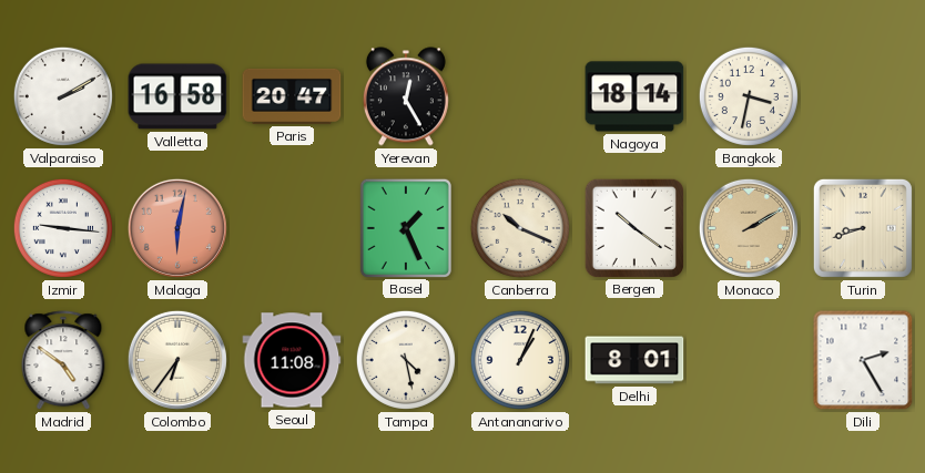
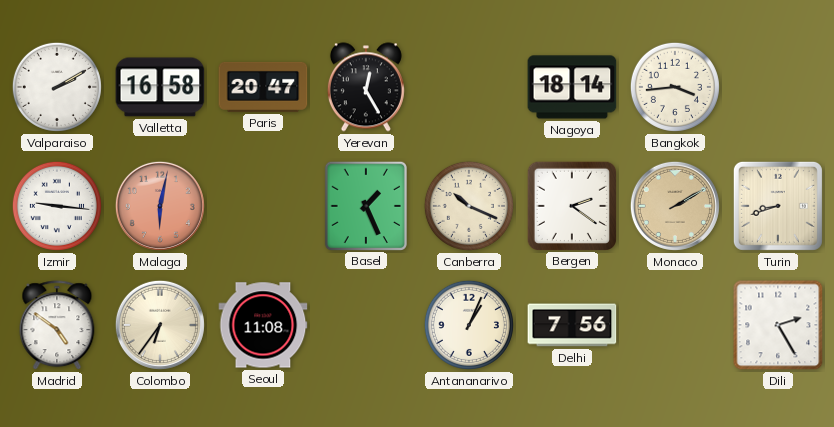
Bangkok: 3:32 -> 3:44
Bergen: 10:21 -> 2:21
Tampa: 4:28 -> none
Delhi: 8:01 -> 7:56
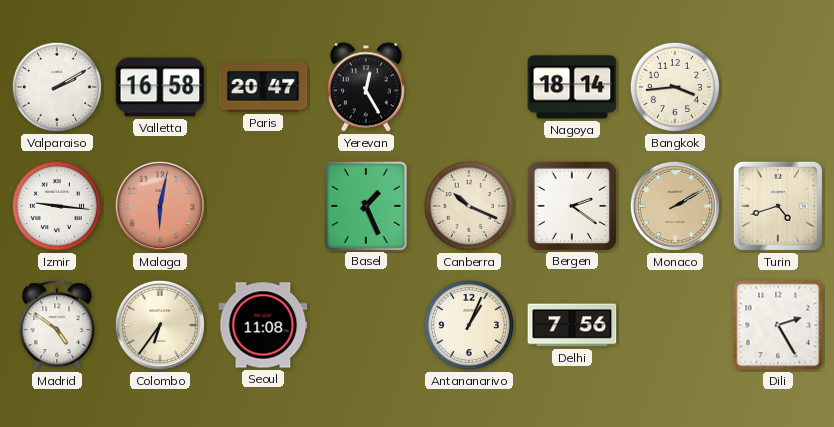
Turin: 8:42 -> 4:42
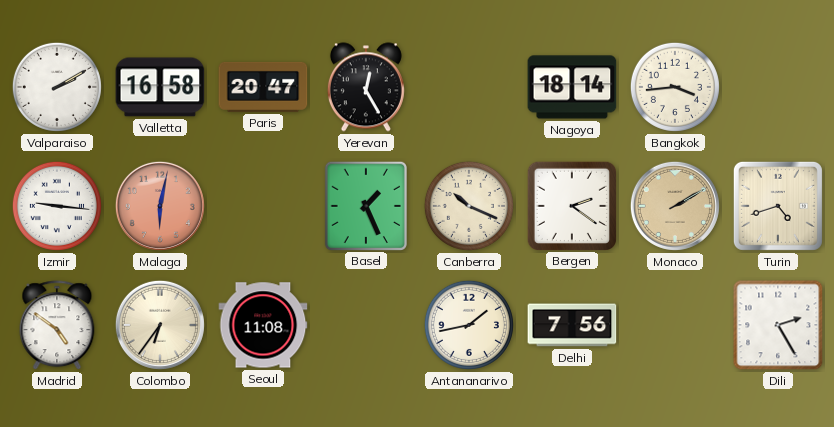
Antananarivo: 1:04 -> 1:43
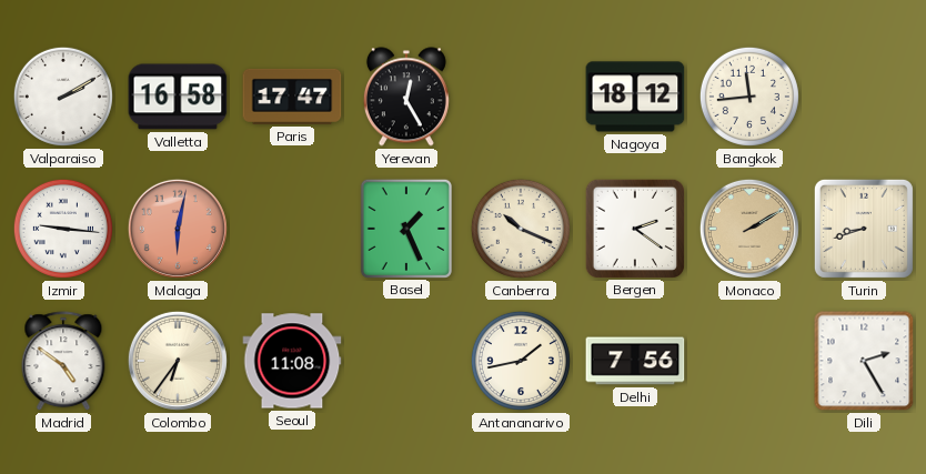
Paris: 20:47 -> 17:47
Nagoya: 18:14 -> 18:12
Bangkok: 3:44 -> 11:44
Turin: 4:42 -> 8:42
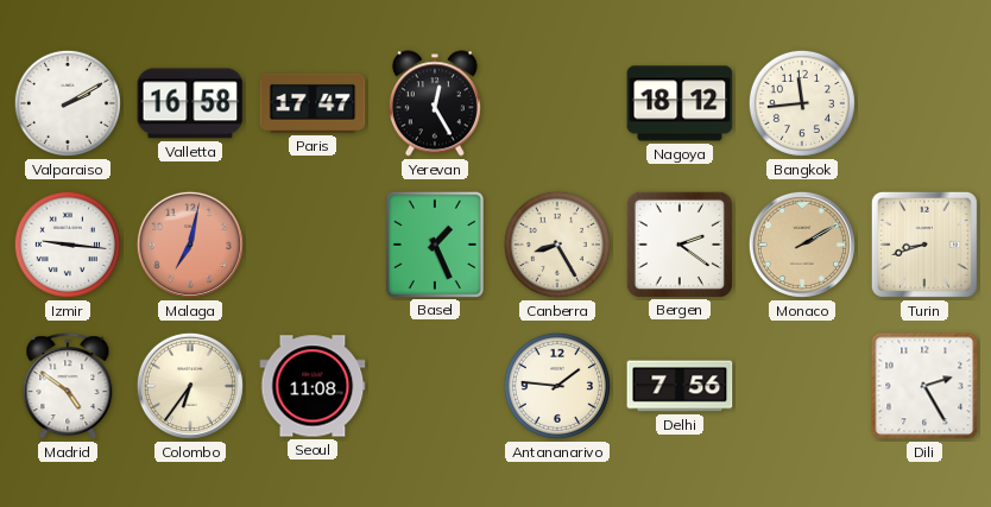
Malaga: 6:02 -> 7:02
Canberra: 10:19 -> 8:25
Antananarivo: 1:43 -> 1:46
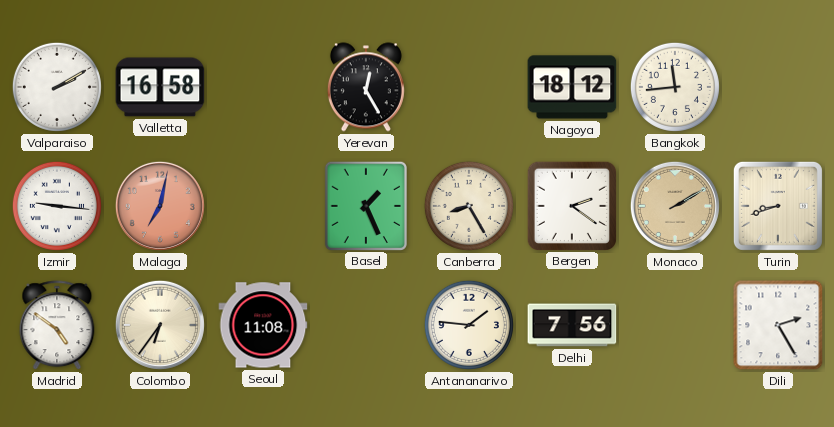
Paris: 17:47 -> none
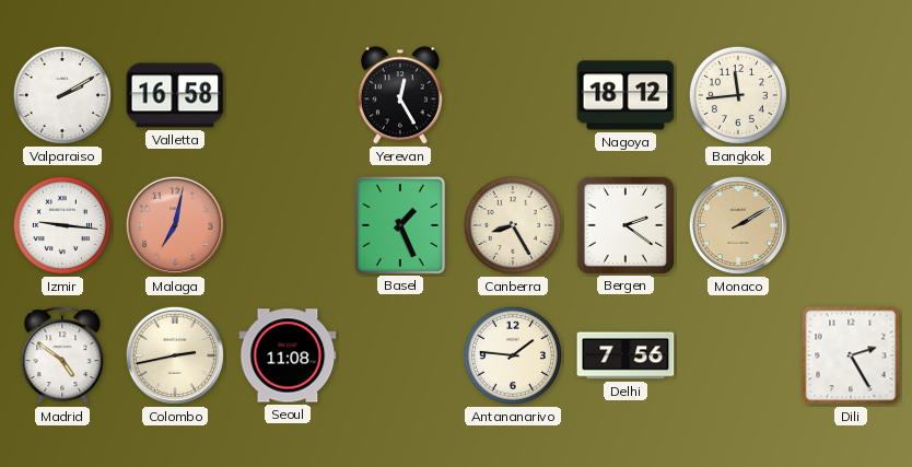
Turin: 8:42 -> none
Colombo: 6:36 -> 2:43
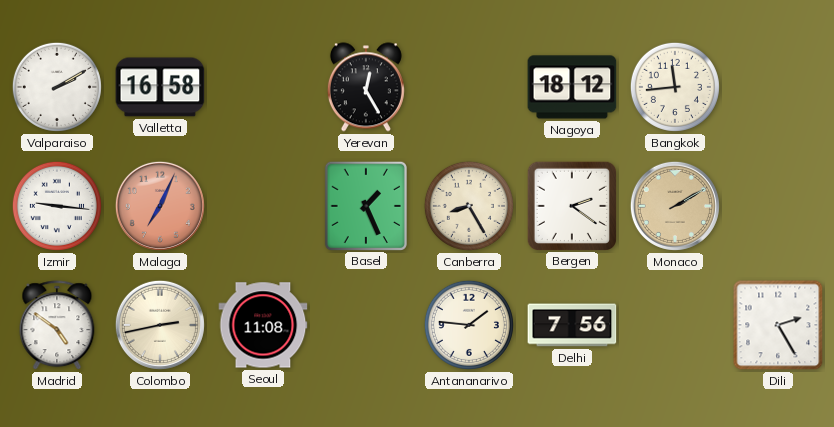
Malaga: 7:02 -> 7:04
